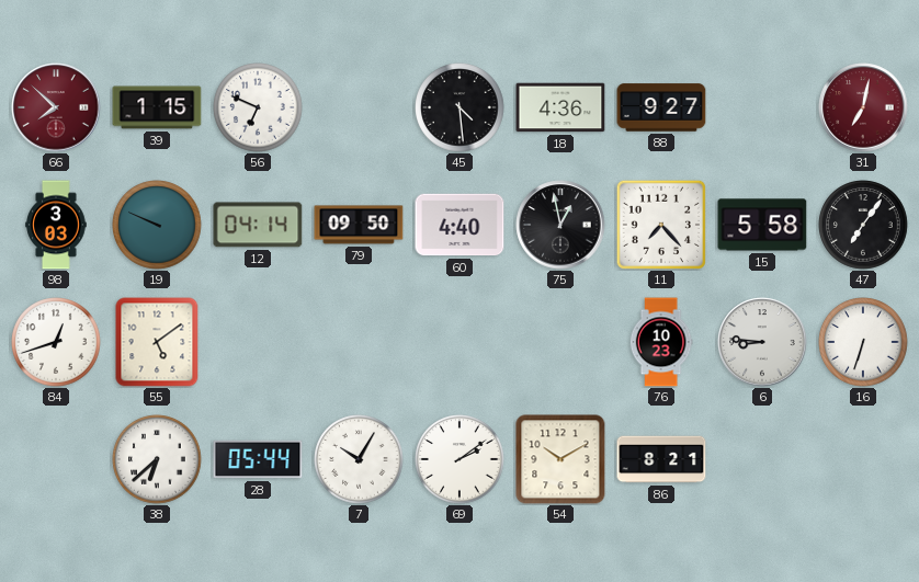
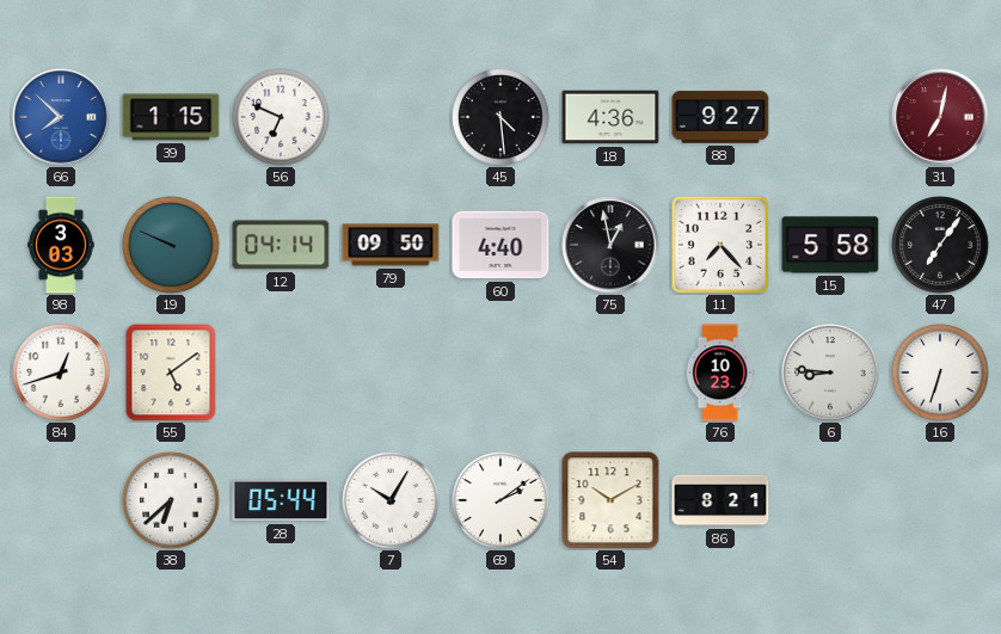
66 dial: burgundy -> blue
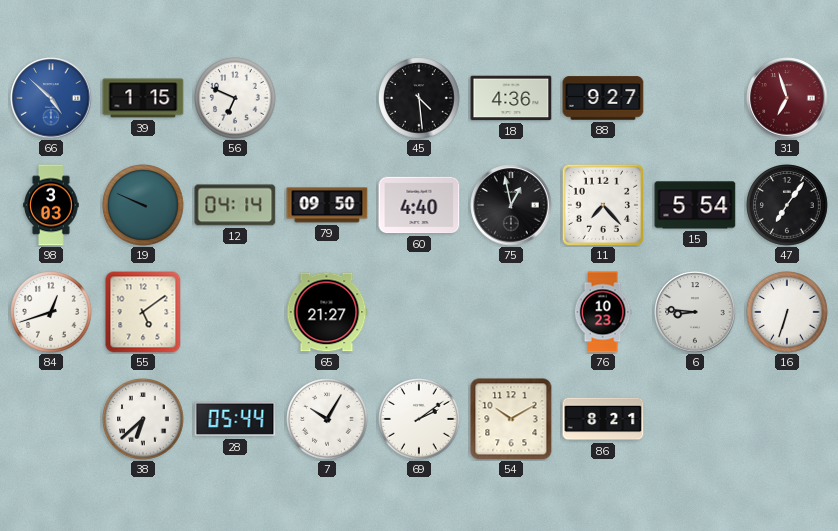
66: 7:52 -> 4:52
31: 7:02 -> 6:57
15: 5:58 -> 5:54
65: none -> 21:27
